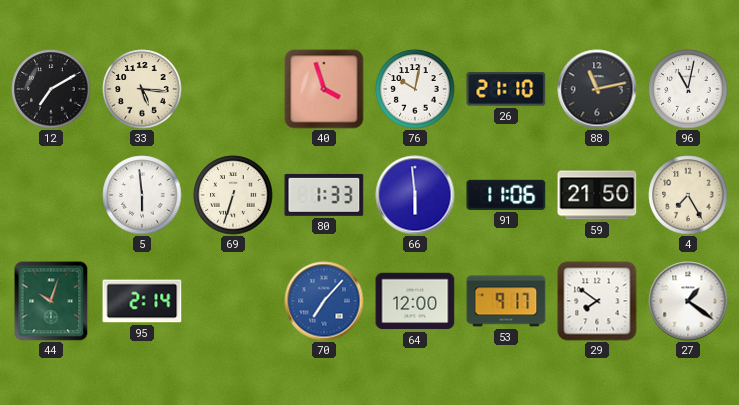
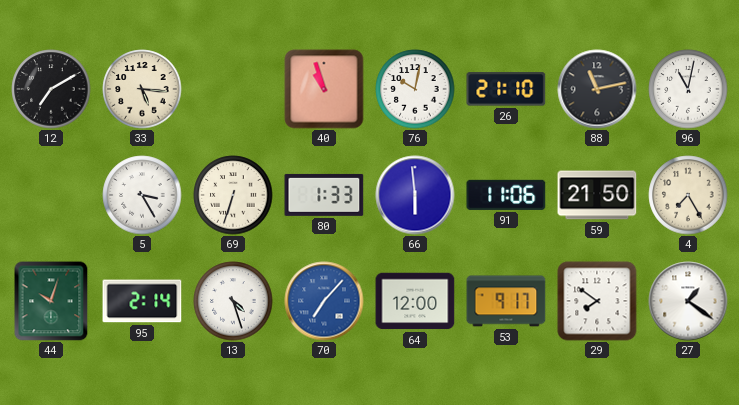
40: 3:57 -> 10:57
5: 5:59 -> 3:25
13: none -> 4:27
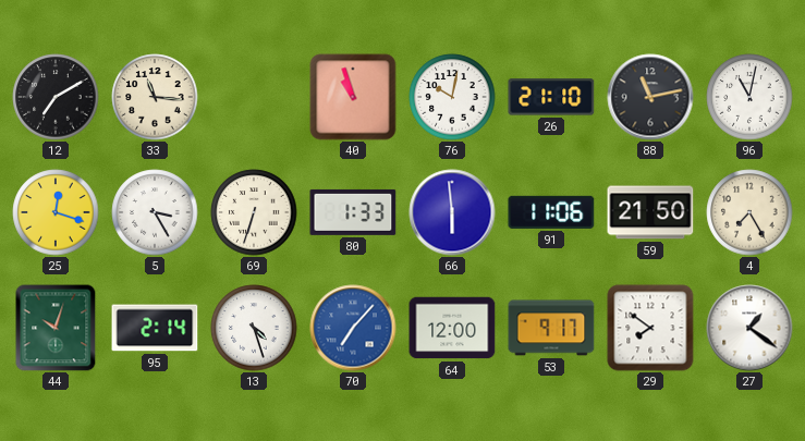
33: 5:16 -> 11:16
25: none -> 12:18
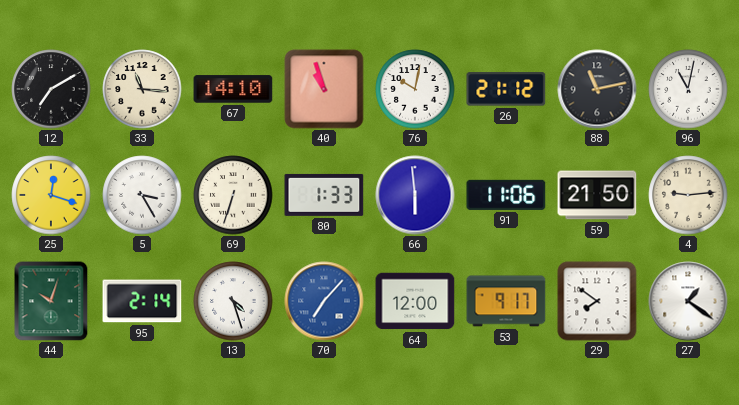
67: none -> 14:10
26: 21:10 -> 21:12
4: 7:25 -> 9:14
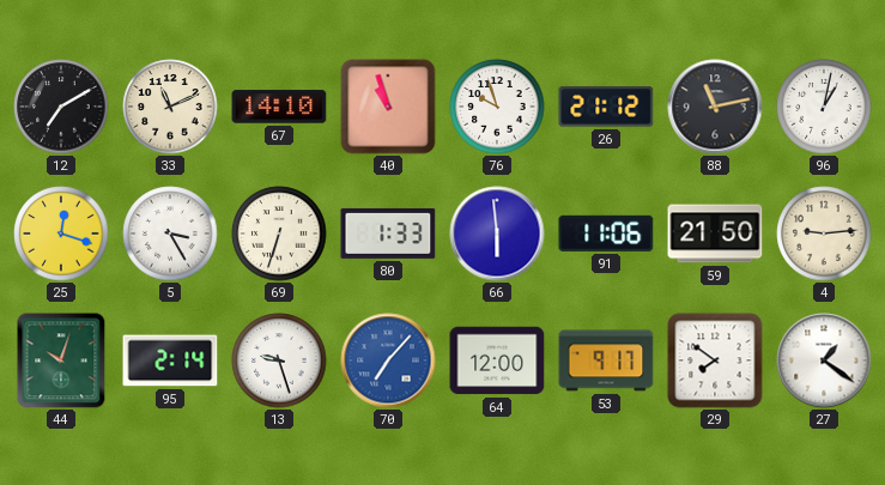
33: 11:16 -> 11:11
76: 10:02 -> 9:57
96: 11:02 -> 1:02
13: 4:27 -> 9:27
